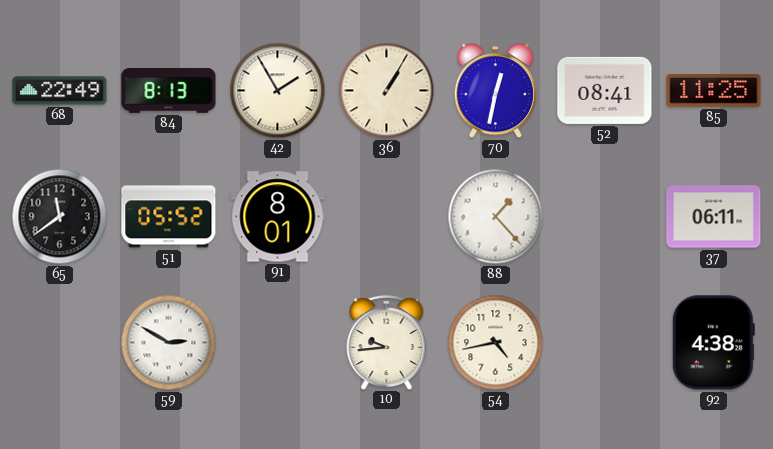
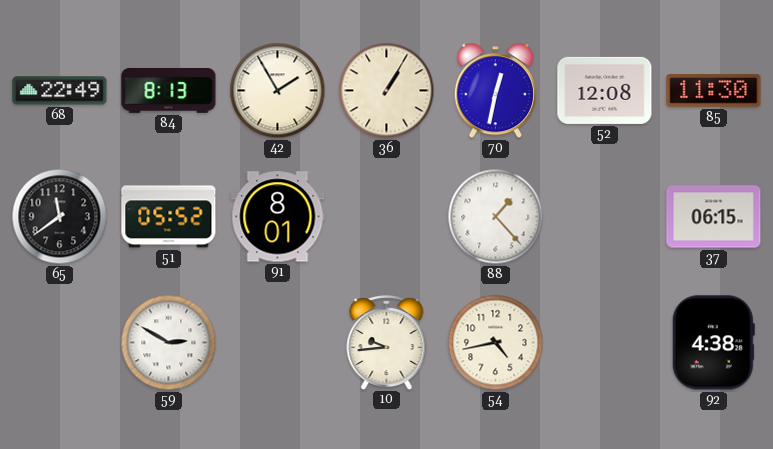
52: 08:41 -> 12:08
85: 11:25 -> 11:30
37: 06:11 -> 06:15
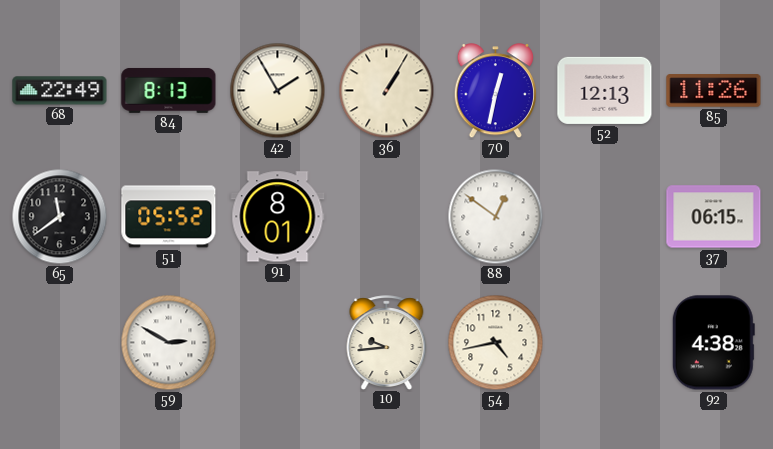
52: 12:08 -> 12:13
85: 11:30 -> 11:26
88: 1:23 -> 12:51
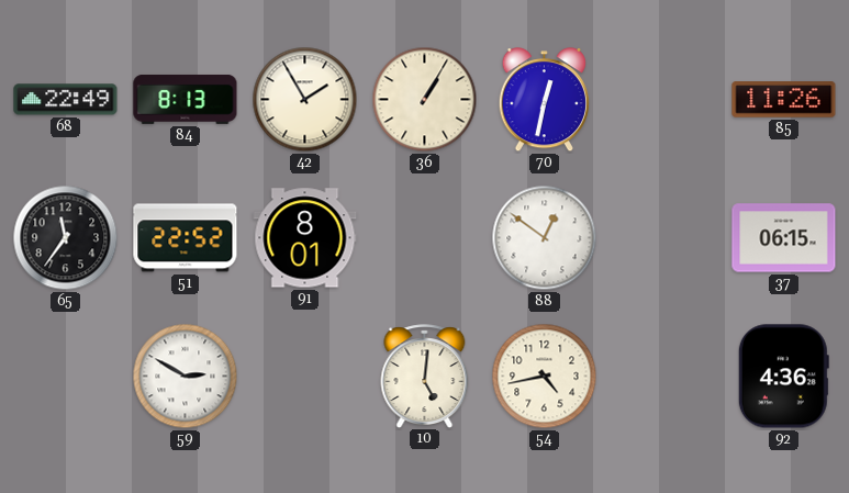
52: 12:13 -> none
65: 11:39 -> 11:36
51: 05:52 -> 22:52
10: 9:44 -> 5:01
92: 4:38 -> 4:36
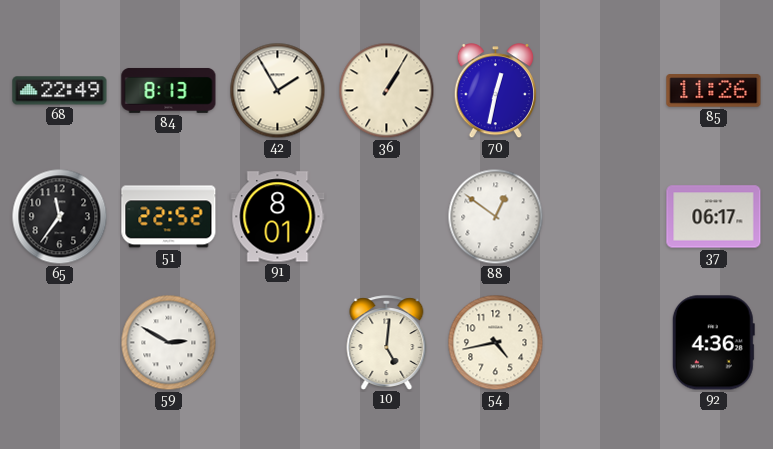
37: 06:15 -> 06:17
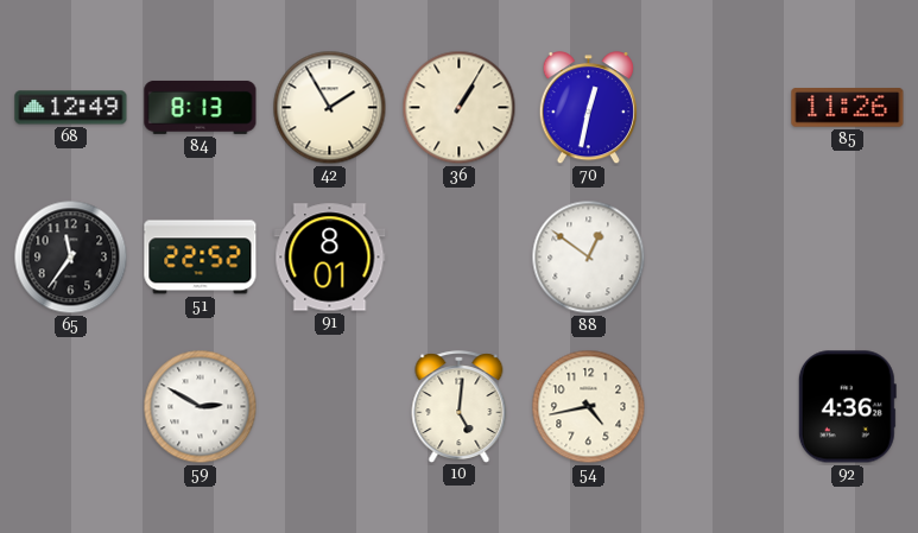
68: 22:49 -> 12:49
37: 06:17 -> none
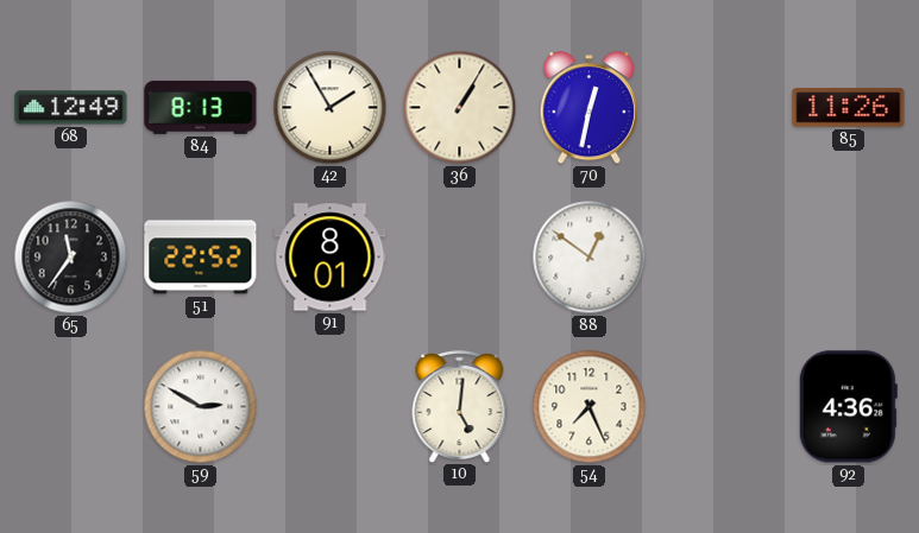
54: 4:43 -> 7:26
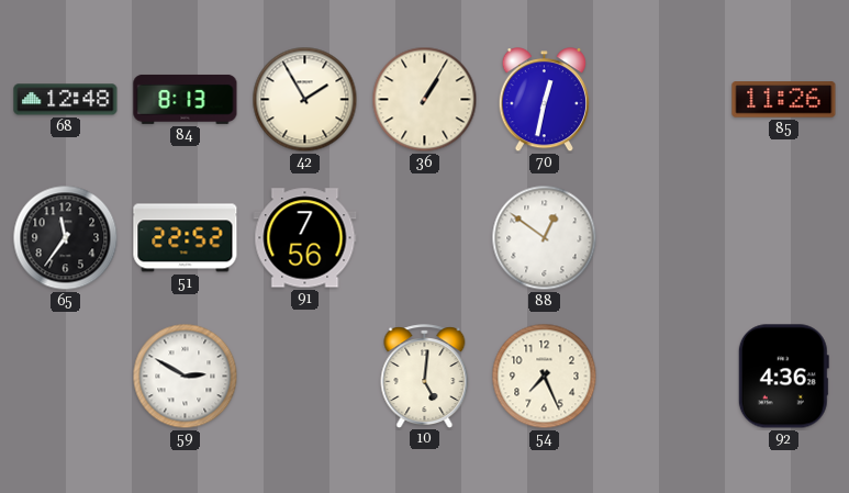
68: 12:49 -> 12:48
91: 8:01 -> 7:56
